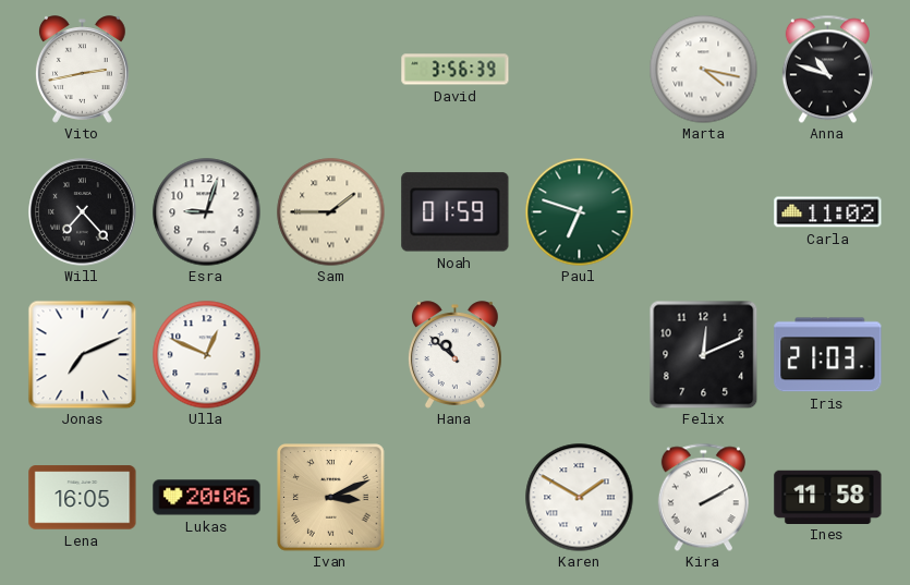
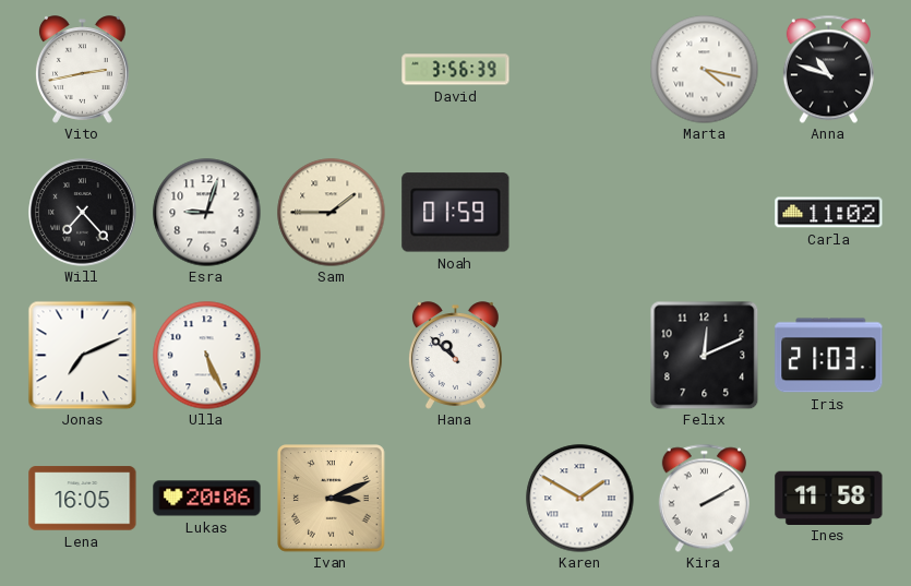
Paul: 6:48 -> none
Ulla: 12:49 -> 5:26
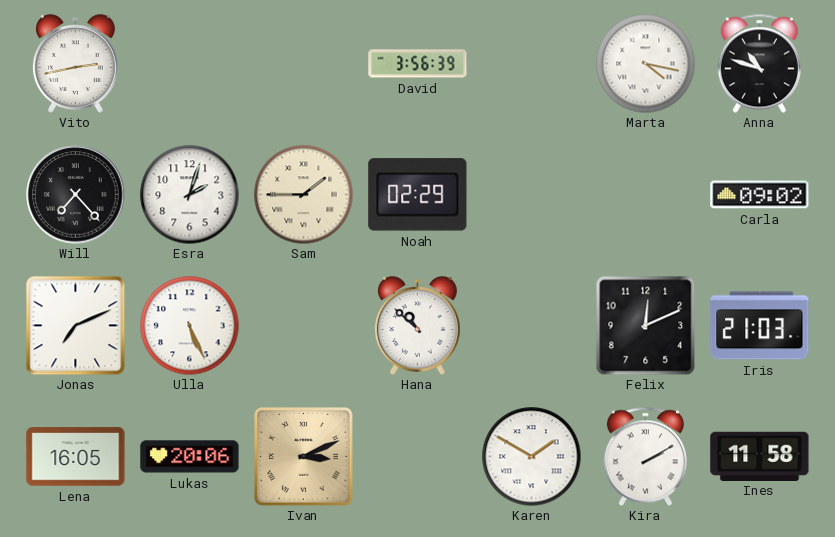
Esra: 9:03 -> 2:03
Noah: 01:59 -> 02:29
Carla: 11:02 -> 09:02
